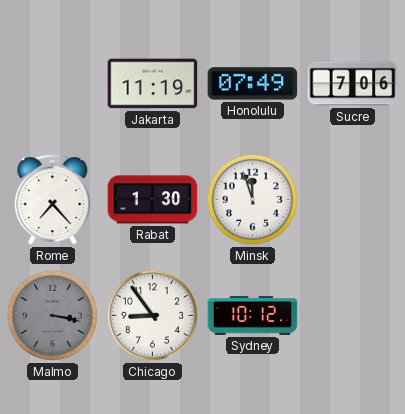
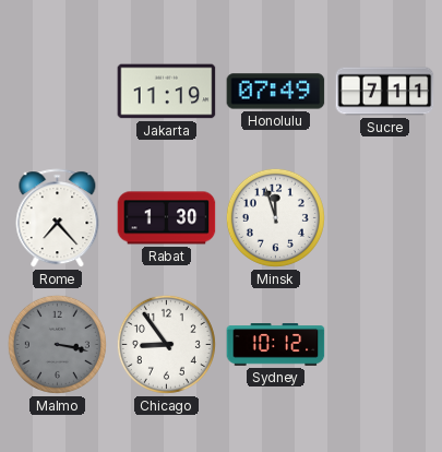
Sucre: 7:06 -> 7:11
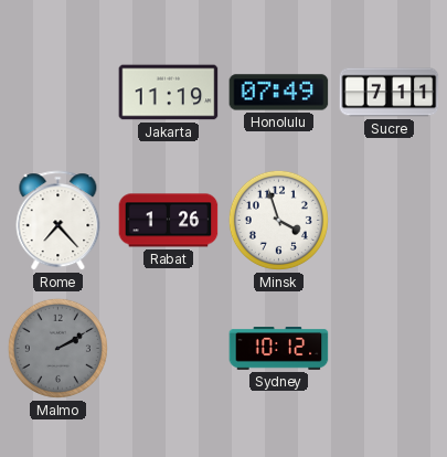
Rabat: 1:30 -> 1:26
Minsk: 11:57 -> 3:57
Malmo: 3:17 -> 2:10
Chicago: 8:54 -> none
